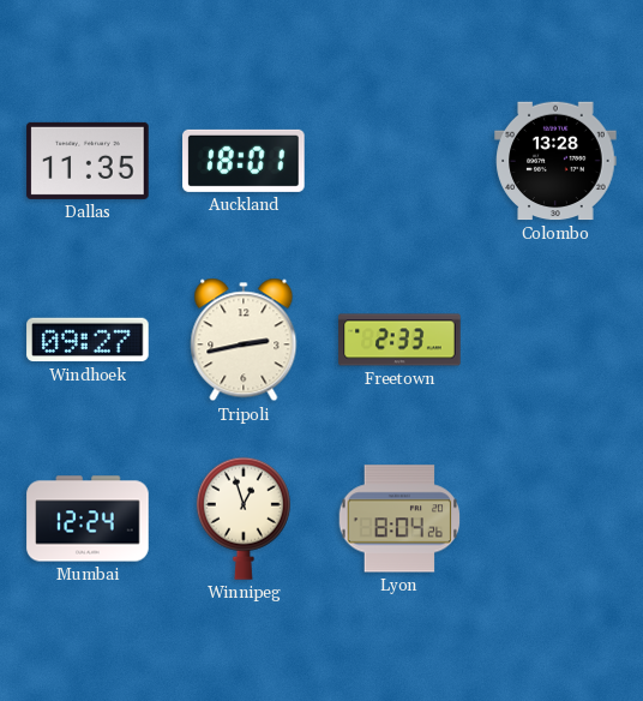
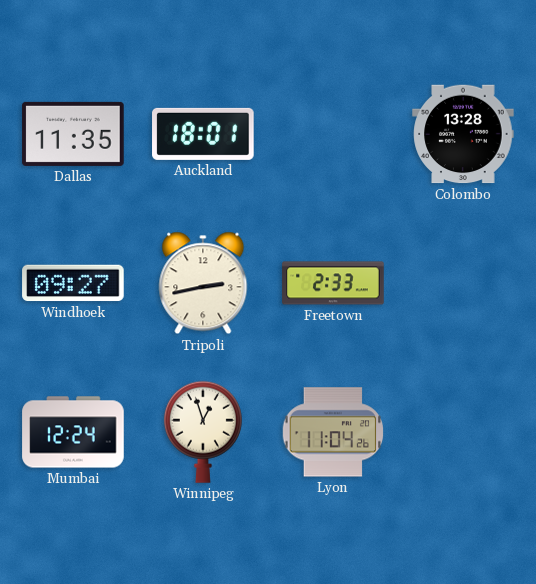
Lyon: 8:04 -> 11:04
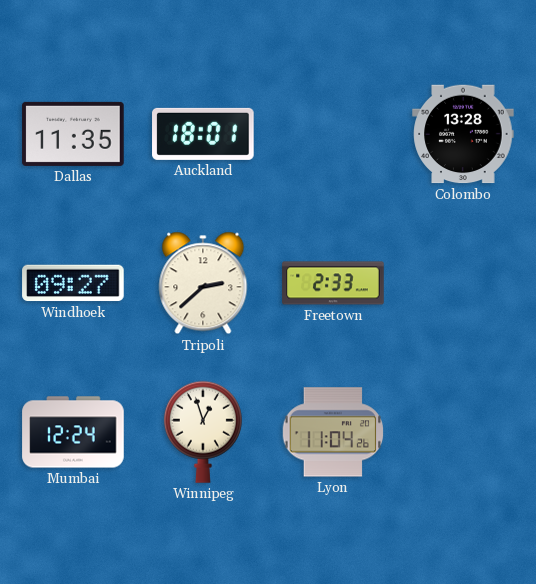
Tripoli: 2:43 -> 2:38
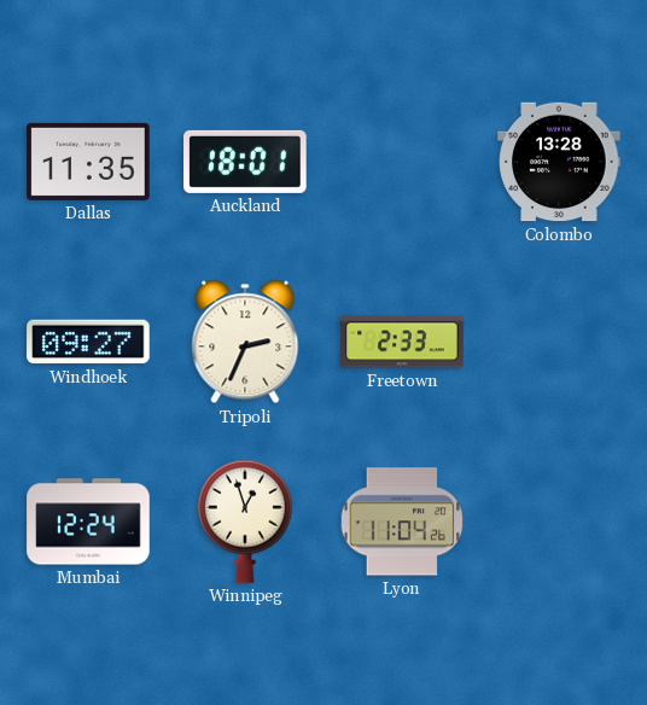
Tripoli: 2:38 -> 2:34
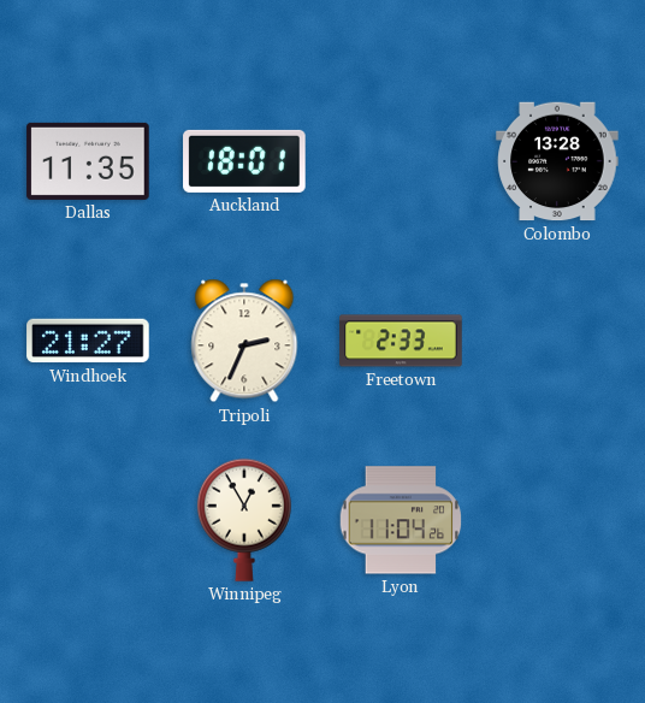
Windhoek: 09:27 -> 21:27
Mumbai: 12:24 -> none
Winnipeg: 12:57 -> 12:55
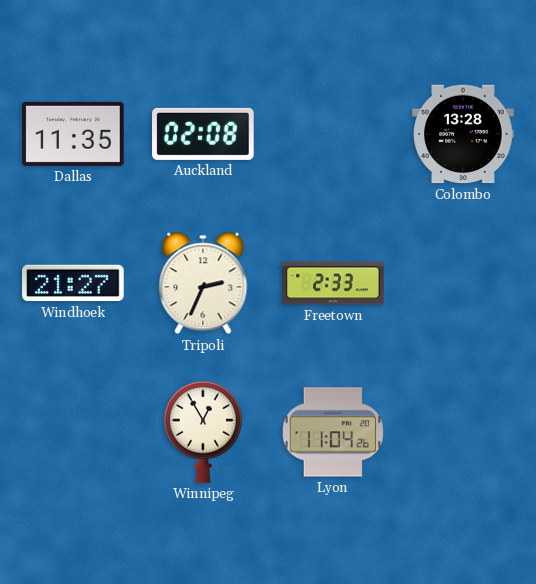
Auckland: 18:01 -> 02:08
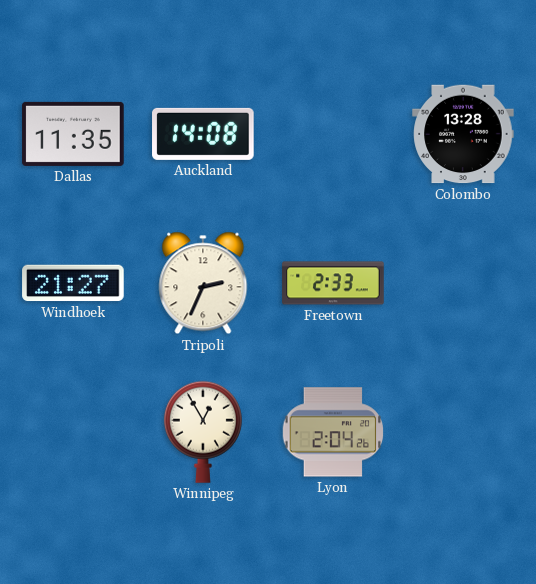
Auckland: 02:08 -> 14:08
Lyon: 11:04 -> 2:04
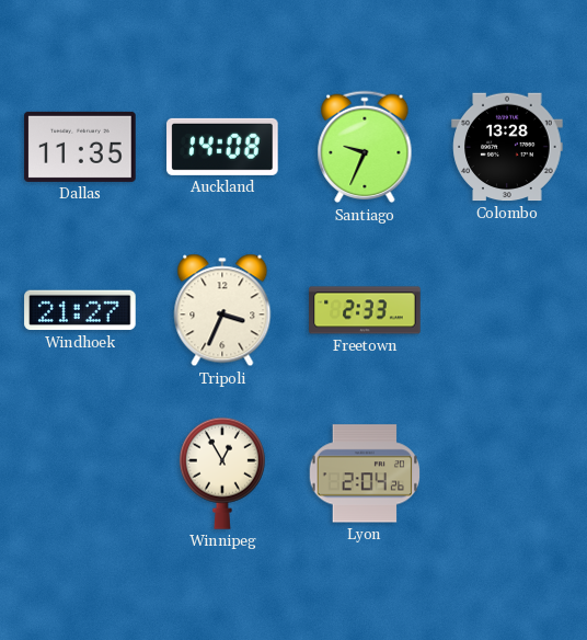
Santiago: none -> 9:34
Tripoli: 2:34 -> 3:34
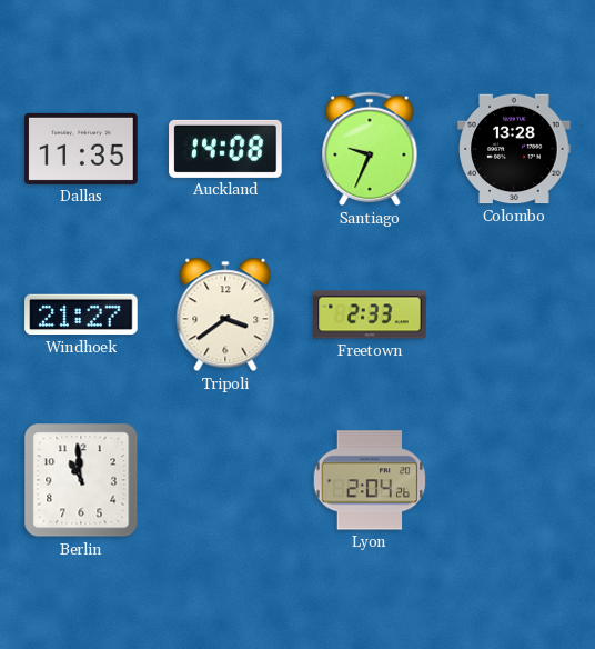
Tripoli: 3:34 -> 3:39
Berlin: none -> 10:59
Winnipeg: 12:55 -> none
